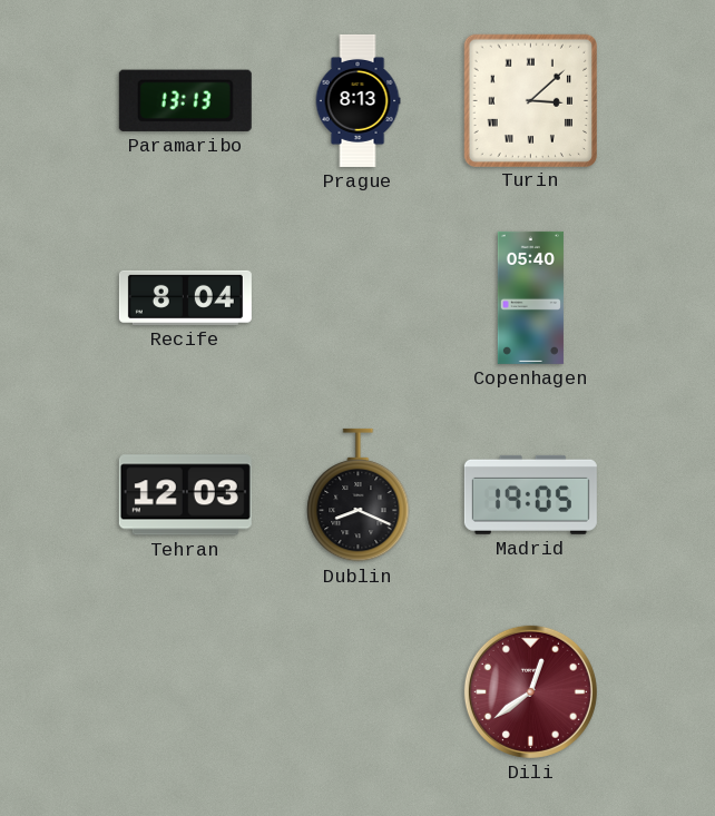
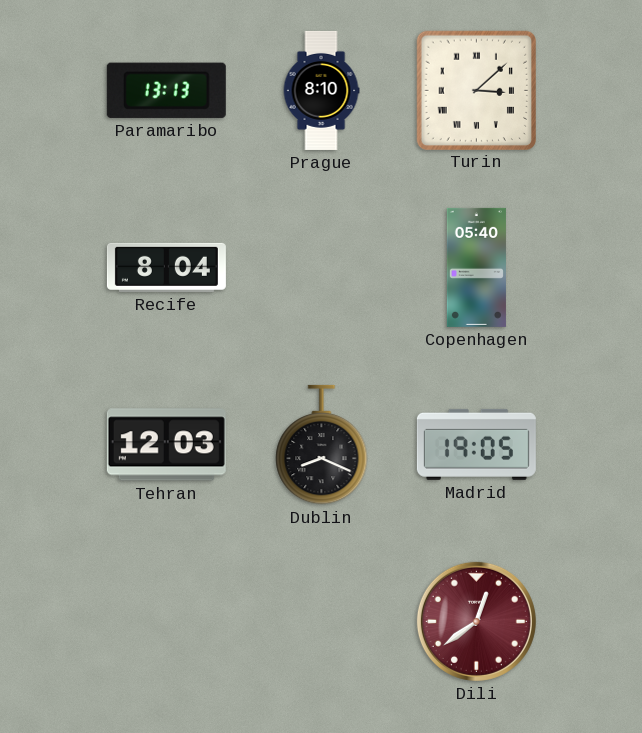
Prague: 8:13 -> 8:10
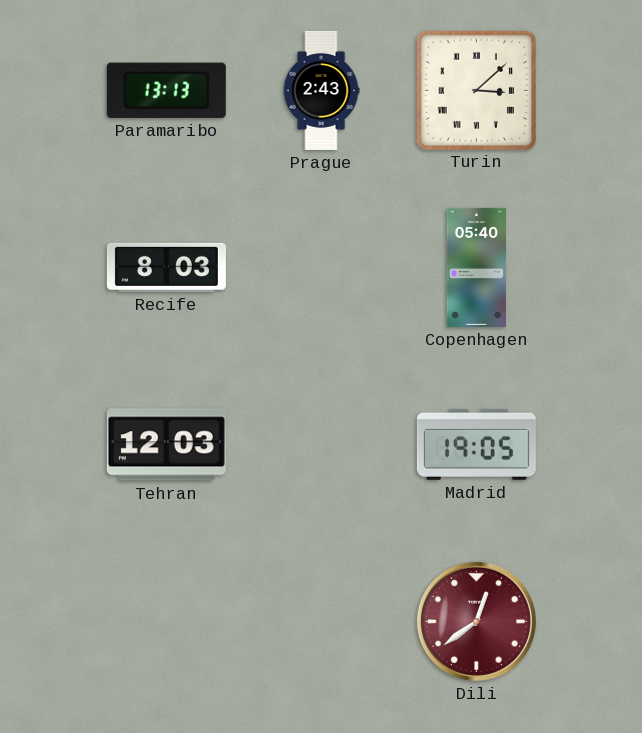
Prague: 8:10 -> 2:43
Recife: 8:04 -> 8:03
Dublin: 8:19 -> none
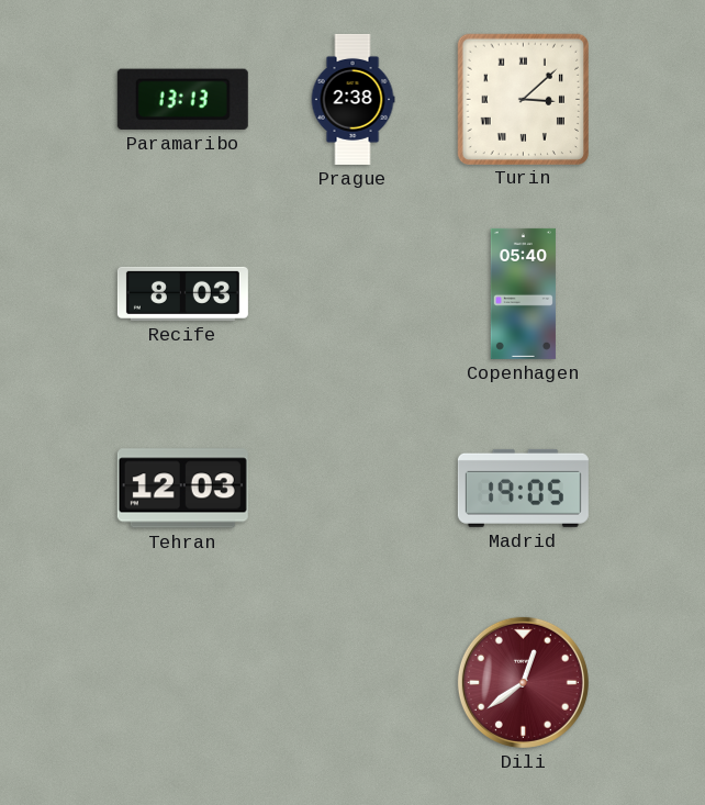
Prague: 2:43 -> 2:38
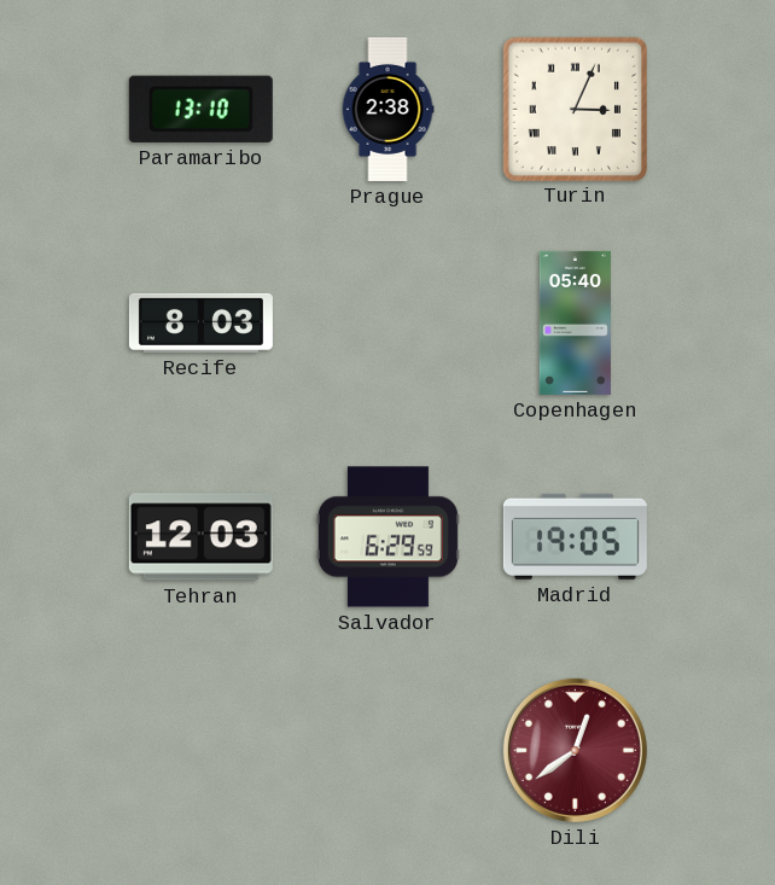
Paramaribo: 13:13 -> 13:10
Turin: 3:08 -> 3:04
Salvador: none -> 6:29
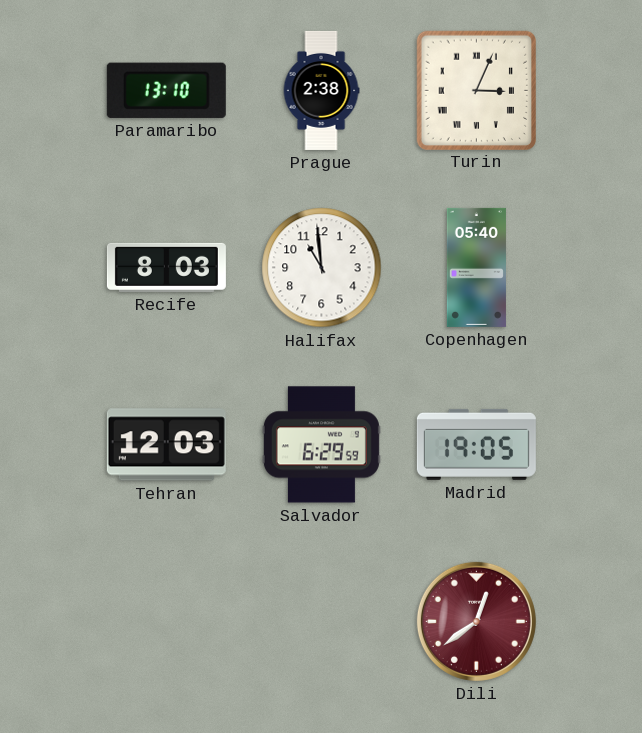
Halifax: none -> 10:59
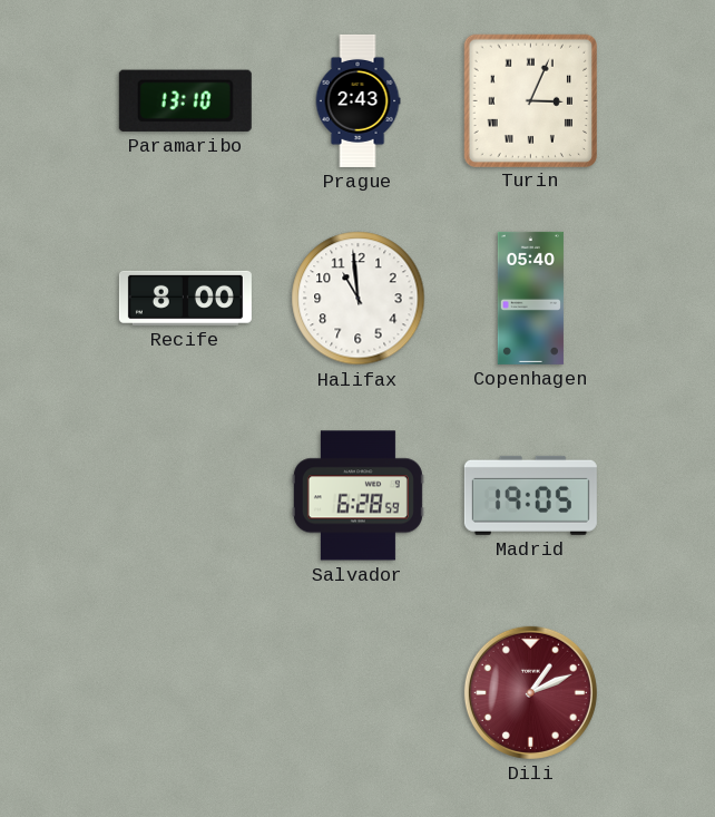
Prague: 2:38 -> 2:43
Recife: 8:03 -> 8:00
Tehran: 12:03 -> none
Salvador: 6:29 -> 6:28
Dili: 12:39 -> 1:11
